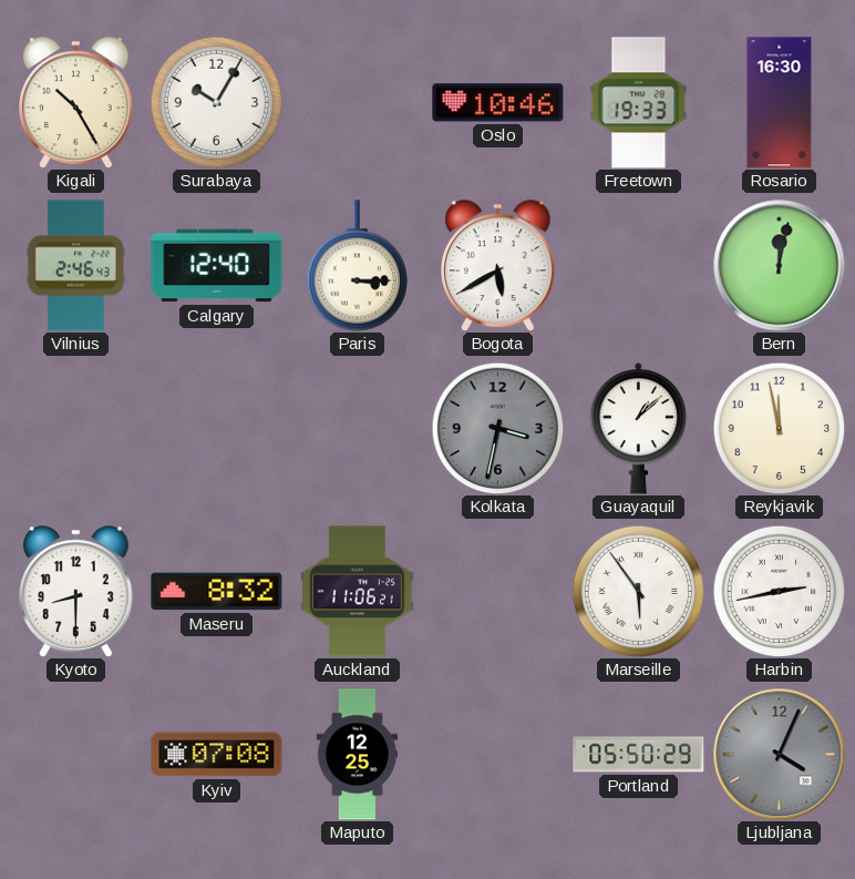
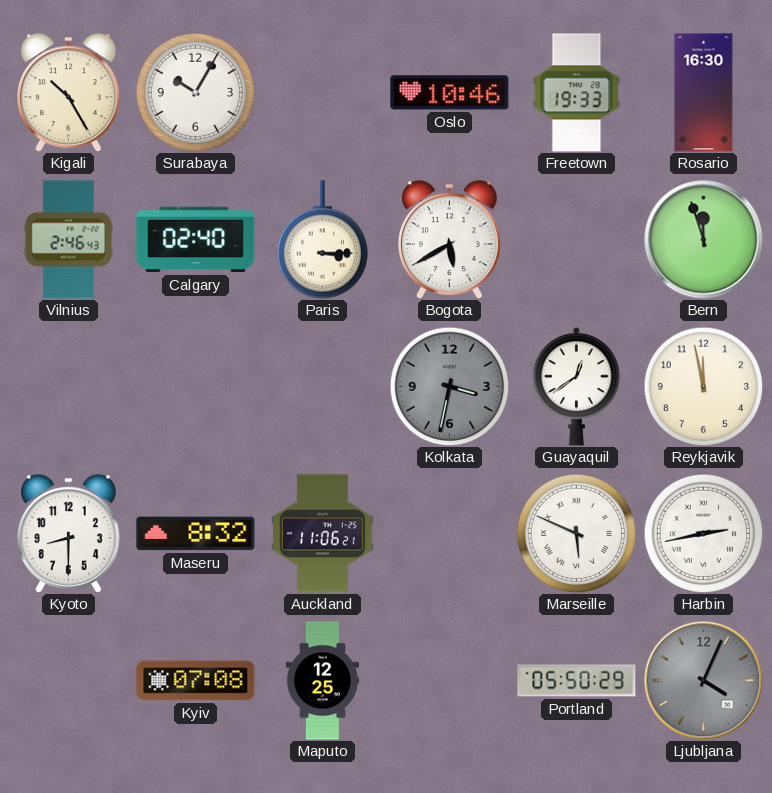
Calgary: 12:40 -> 02:40
Bern: 12:02 -> 11:57
Guayaquil: 1:08 -> 12:39
Marseille: 5:54 -> 5:49
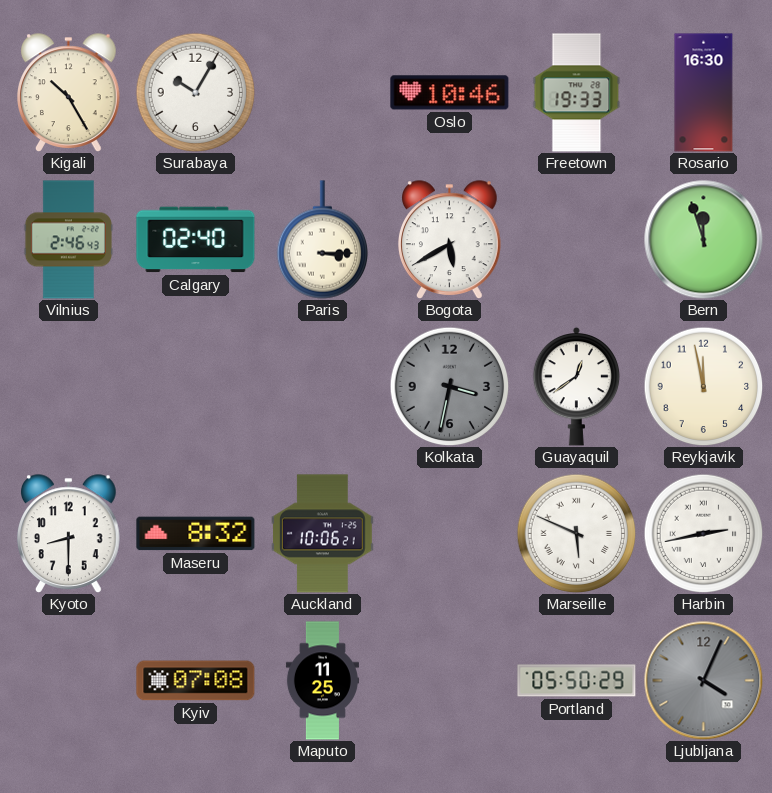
Auckland: 11:06 -> 10:06
Maputo: 12:25 -> 11:25
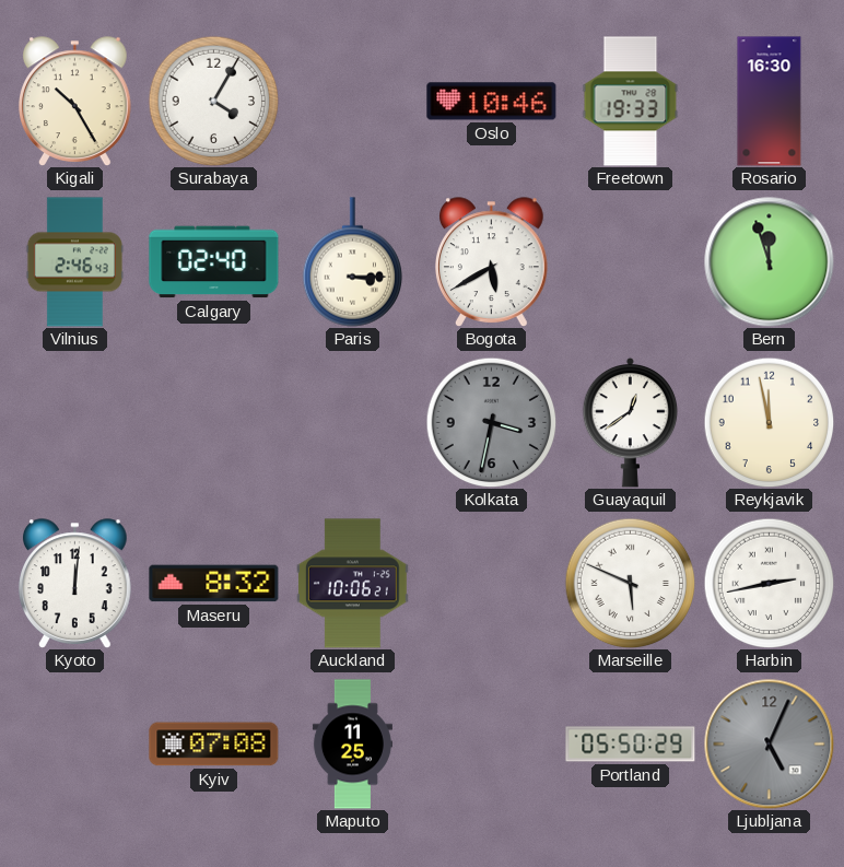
Surabaya: 10:05 -> 4:05
Kyoto: 8:30 -> 12:01
Ljubljana: 4:04 -> 5:04
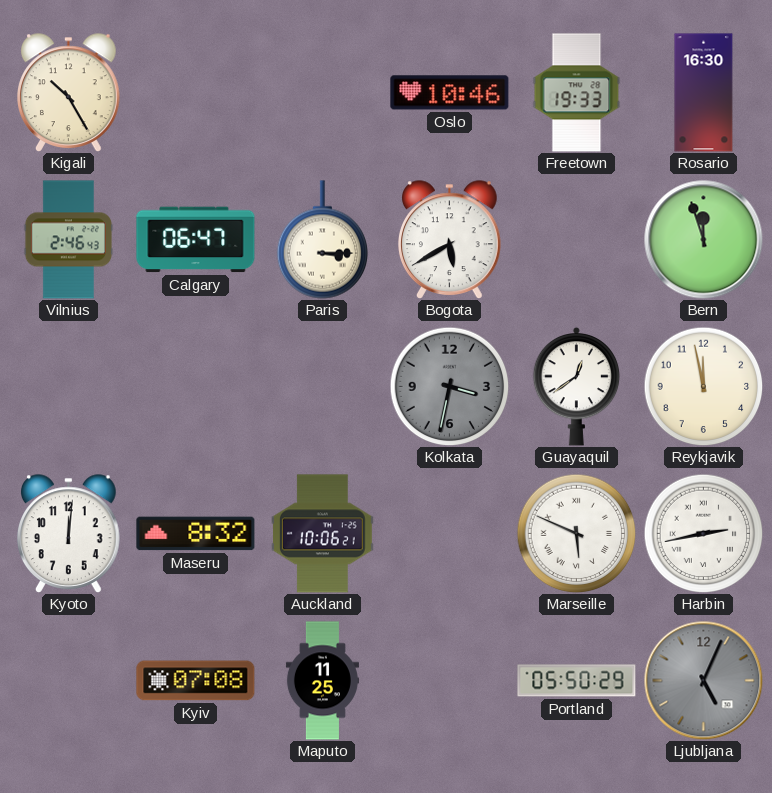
Surabaya: 4:05 -> none
Calgary: 02:40 -> 06:47
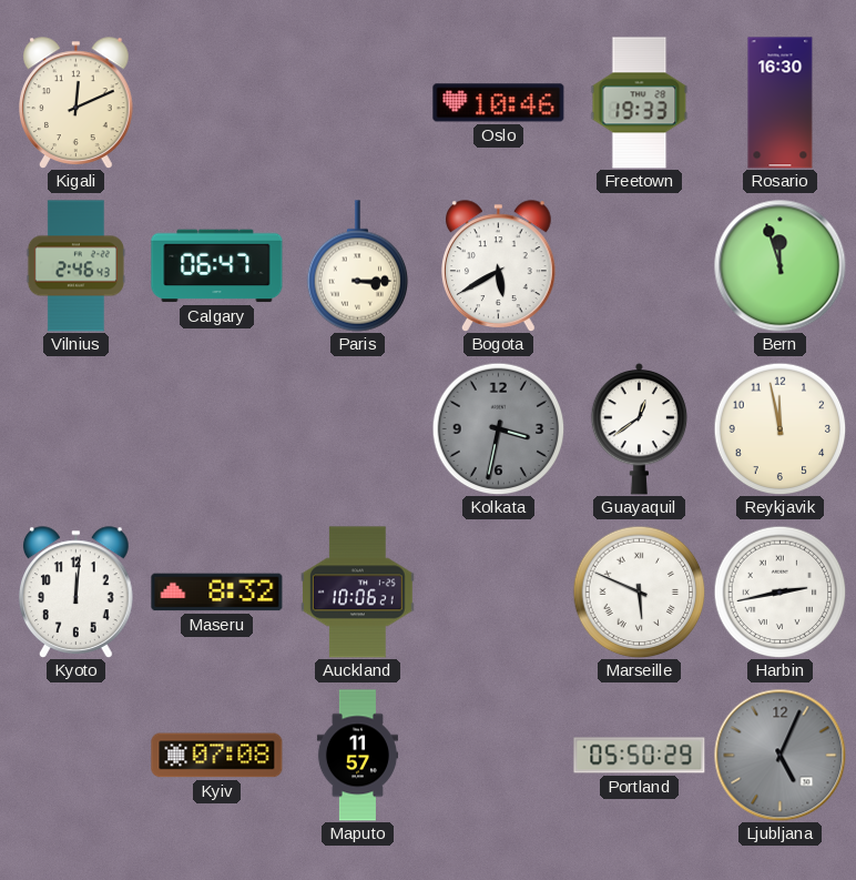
Kigali: 10:25 -> 12:11
Maputo: 11:25 -> 11:57
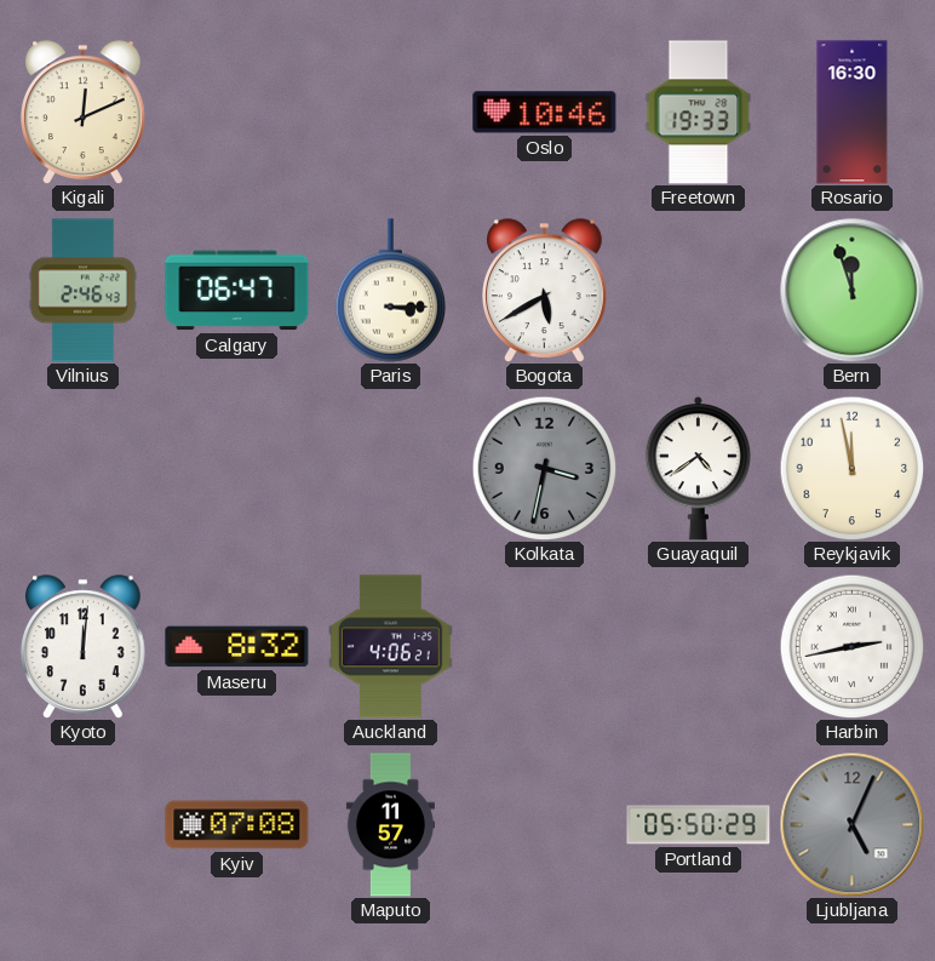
Guayaquil: 12:39 -> 4:39
Auckland: 10:06 -> 4:06
Marseille: 5:49 -> none
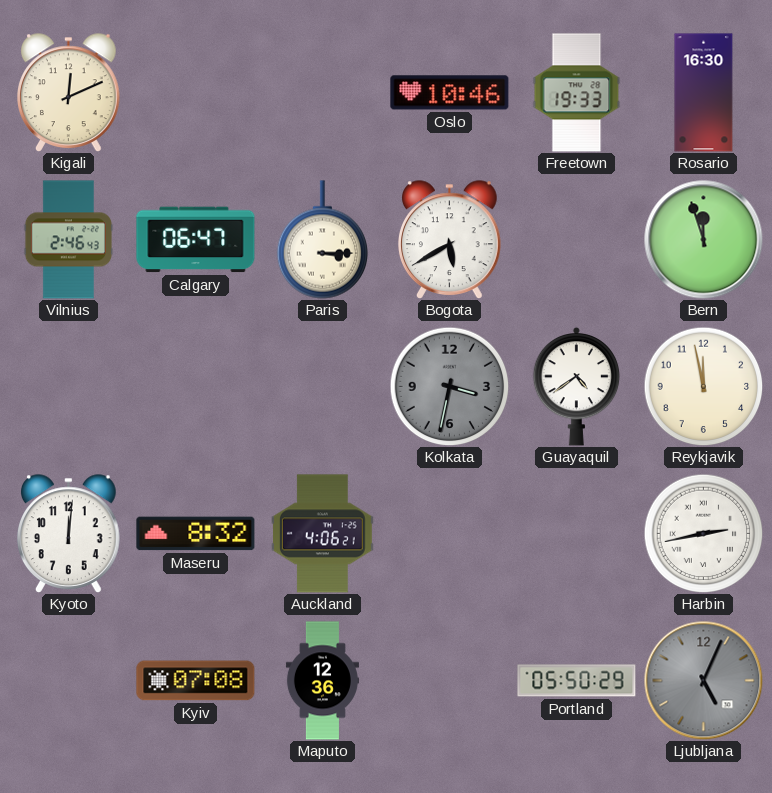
Maputo: 11:57 -> 12:36
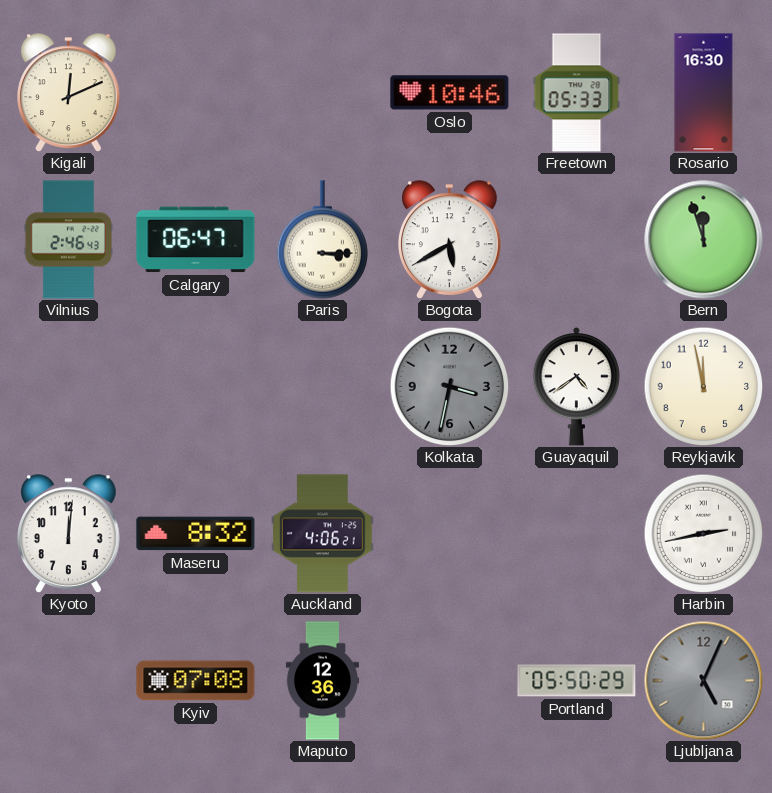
Freetown: 19:33 -> 05:33
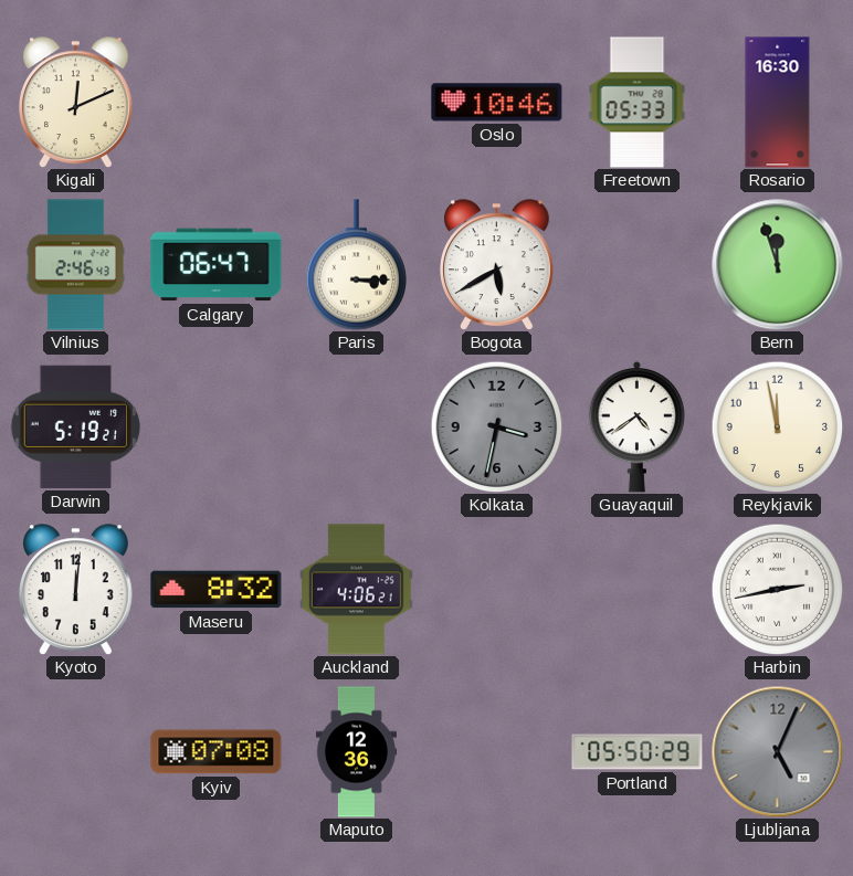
Darwin: none -> 5:19
